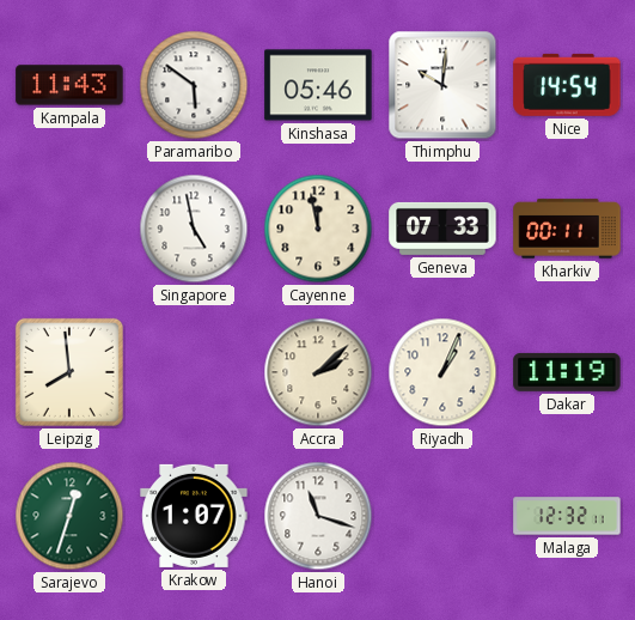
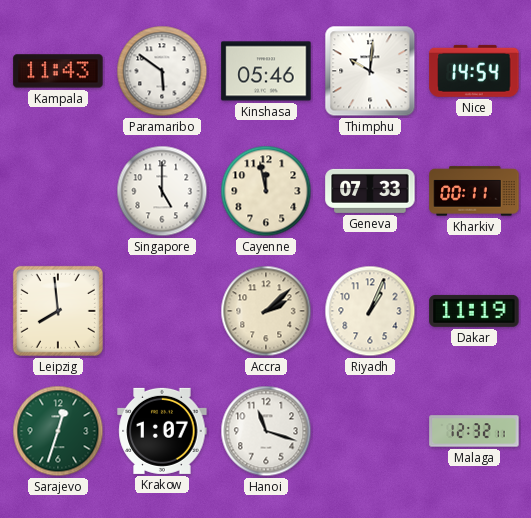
Singapore: 4:58 -> 5:00
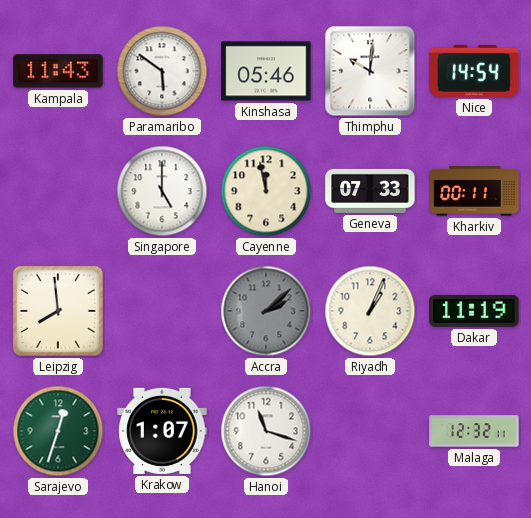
Accra dial: cream -> grey
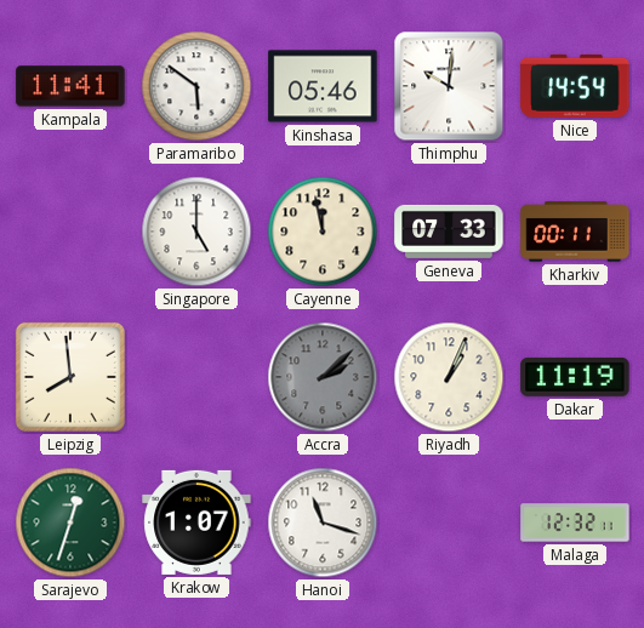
Kampala: 11:43 -> 11:41
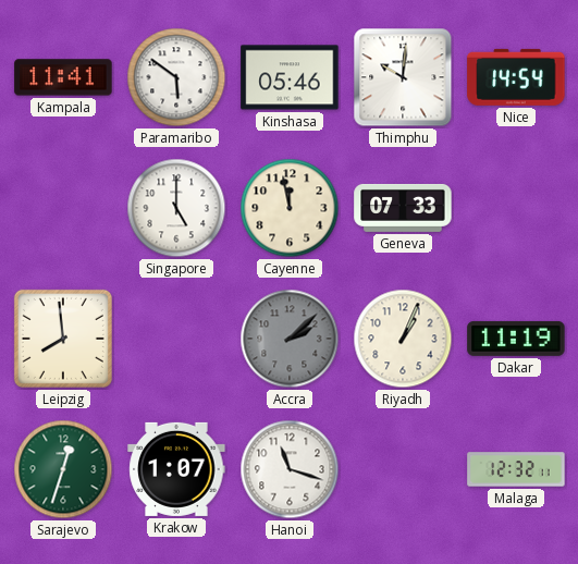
Kharkiv: 00:11 -> none
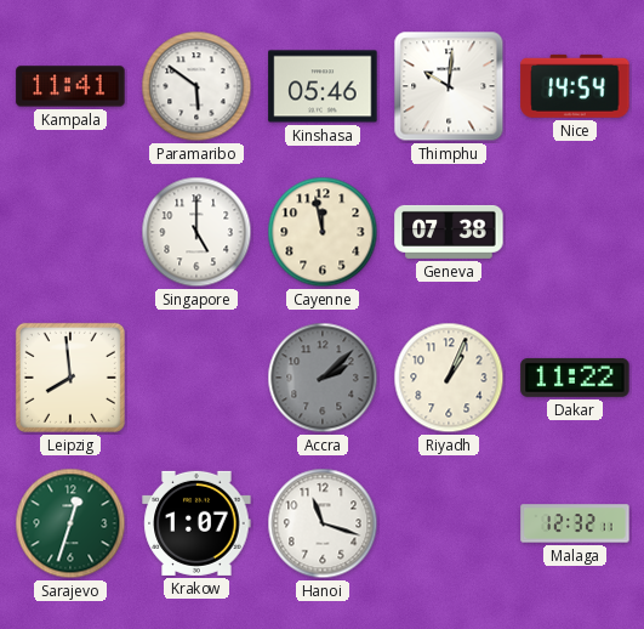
Geneva: 07:33 -> 07:38
Dakar: 11:19 -> 11:22
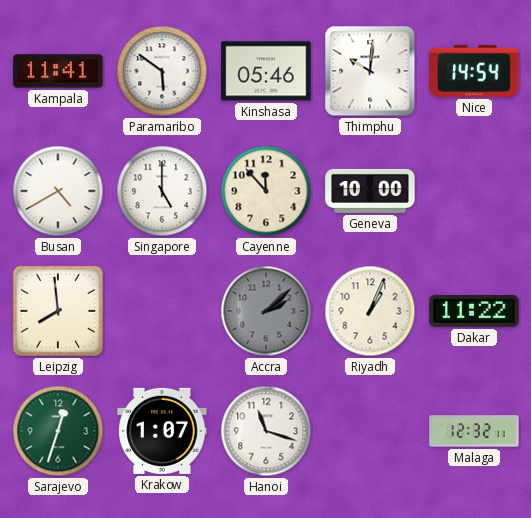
Busan: none -> 4:40
Cayenne: 11:58 -> 11:53
Geneva: 07:38 -> 10:00
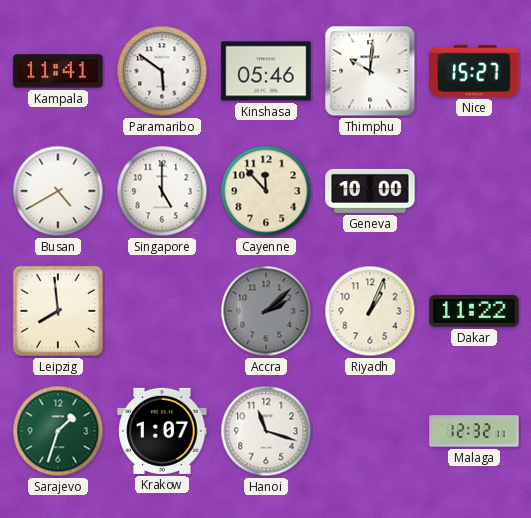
Nice: 14:54 -> 15:27
Sarajevo: 12:33 -> 1:33
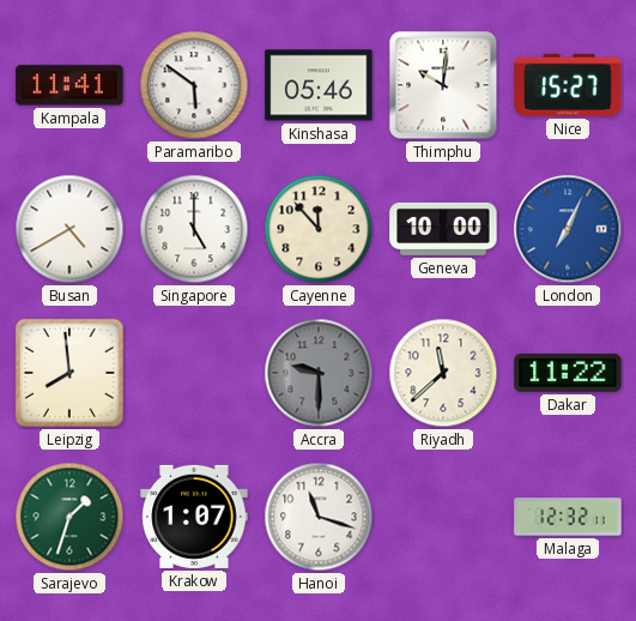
London: none -> 7:04
Accra: 2:08 -> 9:30
Riyadh: 1:04 -> 11:38
